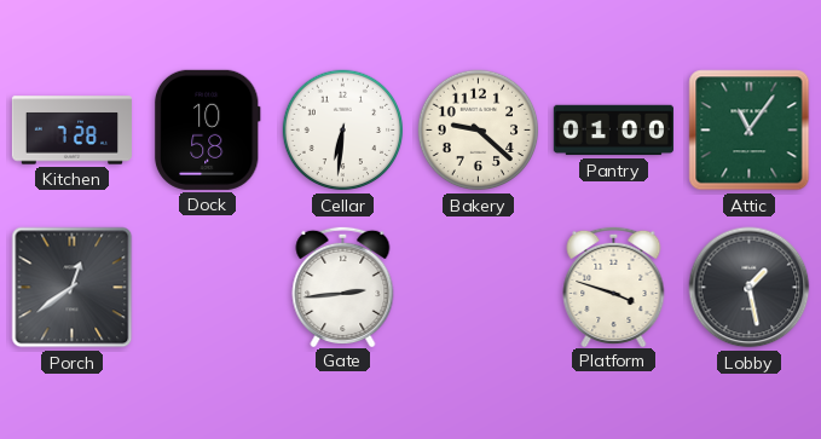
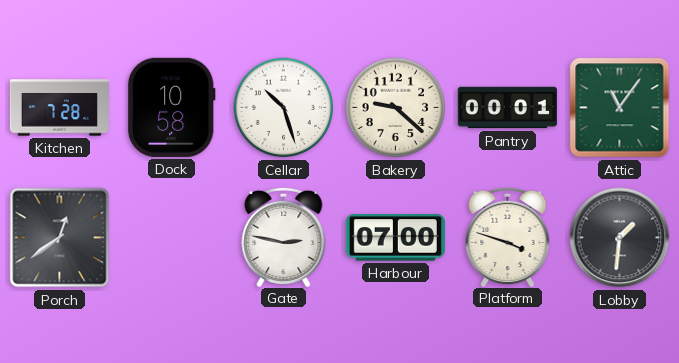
Cellar: 6:31 -> 10:27
Pantry: 01:00 -> 00:01
Gate: 2:44 -> 2:47
Harbour: none -> 07:00
Lobby: 1:28 -> 1:31
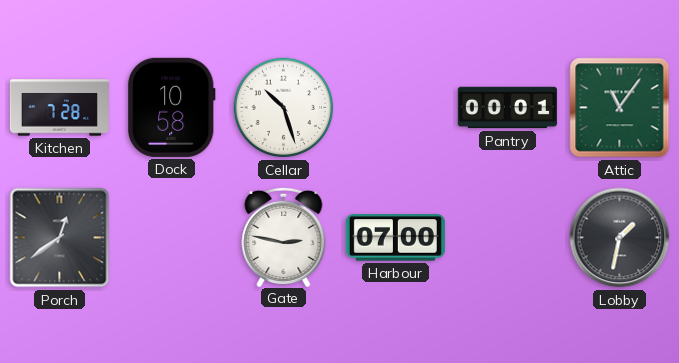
Bakery: 9:22 -> none
Platform: 3:48 -> none
Lobby: 1:31 -> 1:32
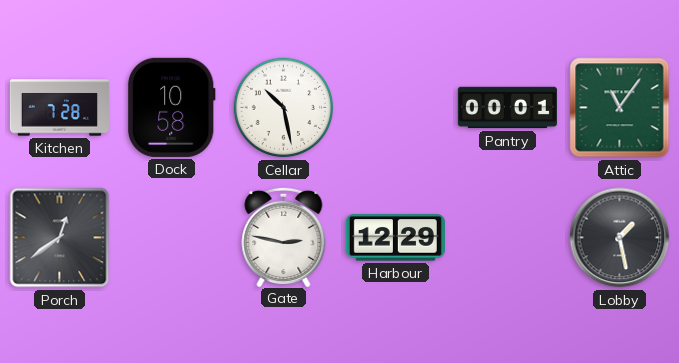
Cellar: 10:27 -> 10:28
Harbour: 07:00 -> 12:29
Lobby: 1:32 -> 1:28
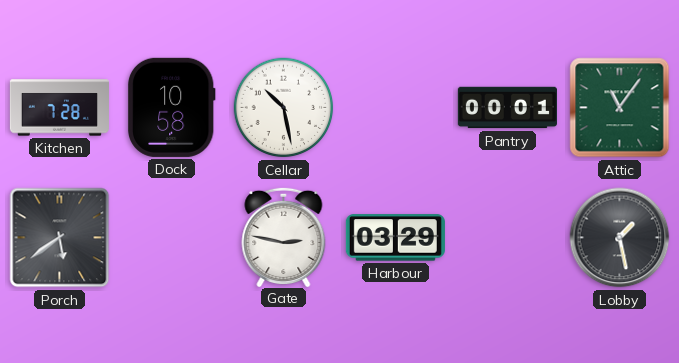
Porch: 12:39 -> 5:39
Harbour: 12:29 -> 03:29
